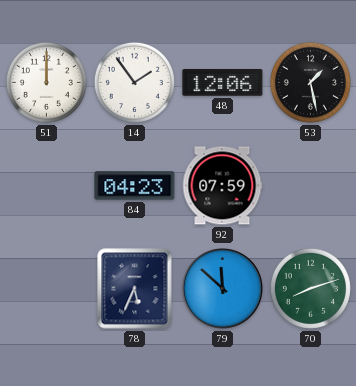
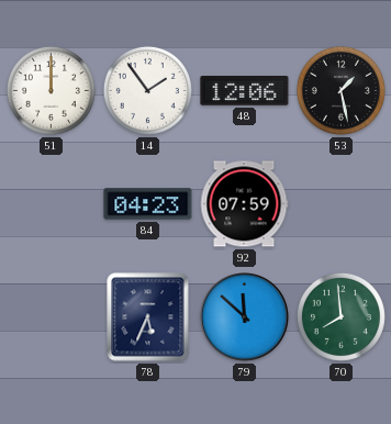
70: 8:12 -> 7:59
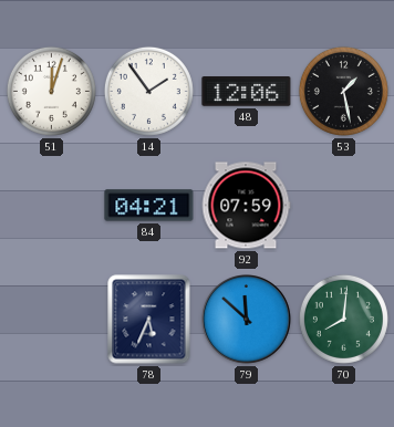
51: 12:00 -> 12:03
84: 04:23 -> 04:21
70: 7:59 -> 8:01
